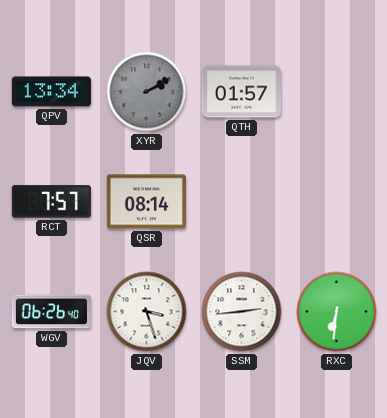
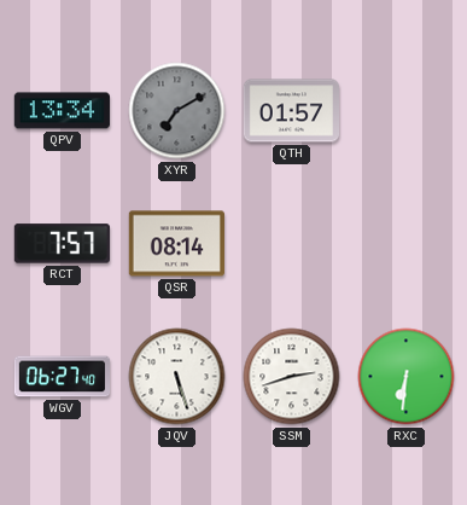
XYR: 2:10 -> 7:10
WGV: 06:26 -> 06:27
JQV: 3:27 -> 5:27
SSM: 2:44 -> 2:42
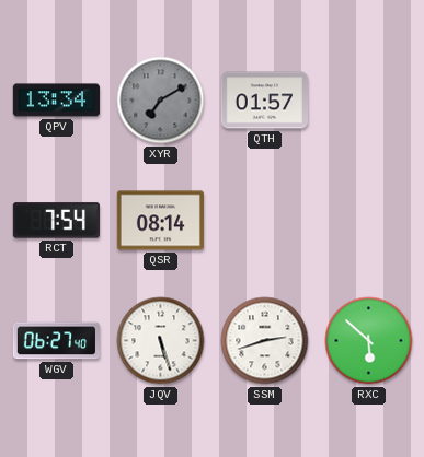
RCT: 7:57 -> 7:54
RXC: 6:31 -> 5:52
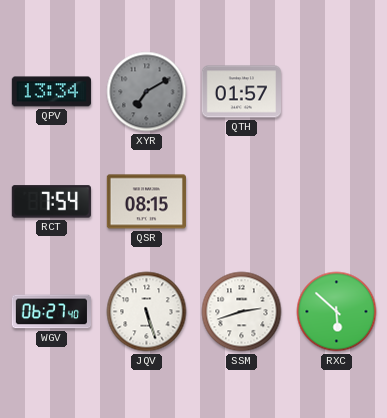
QSR: 08:14 -> 08:15
